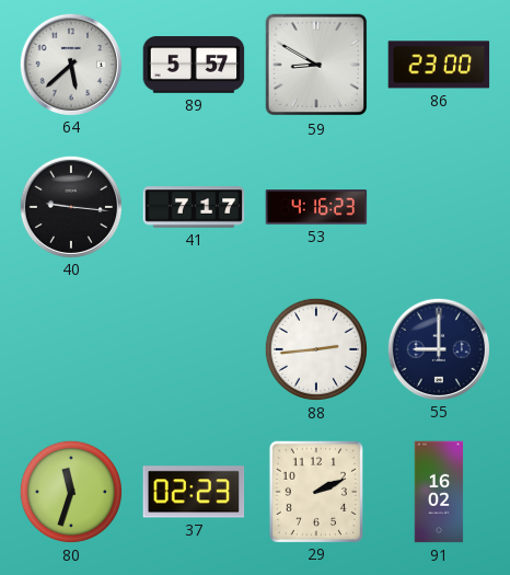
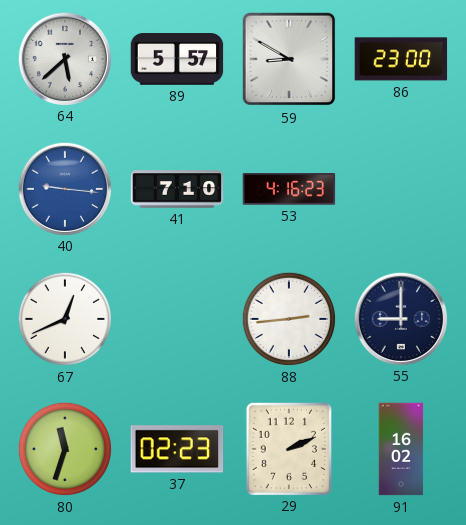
40 dial: black -> blue
41: 7:17 -> 7:10
67: none -> 12:41
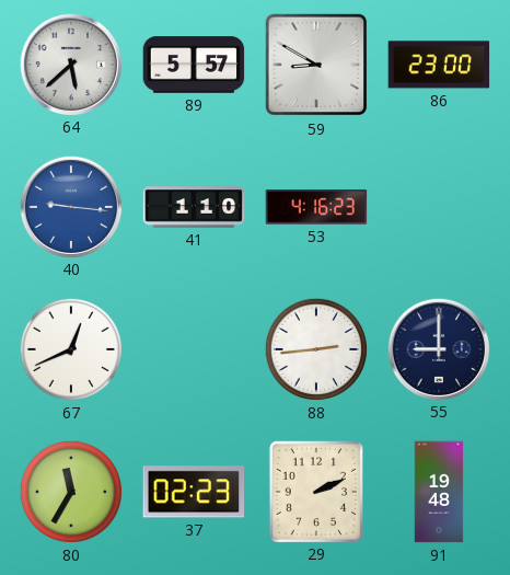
41: 7:10 -> 1:10
80: 11:33 -> 11:35
91: 16:02 -> 19:48
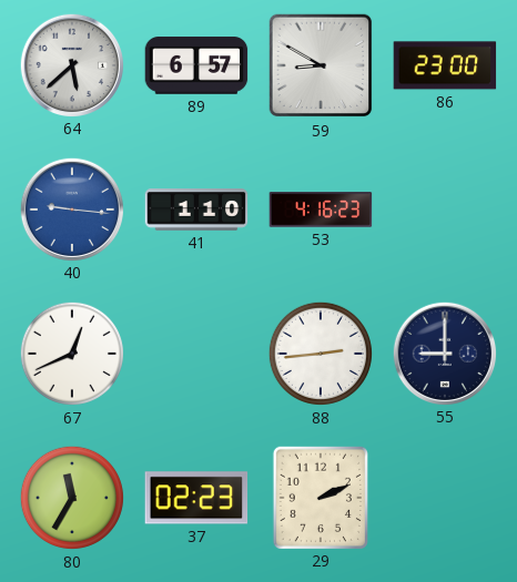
89: 5:57 -> 6:57
91: 19:48 -> none
